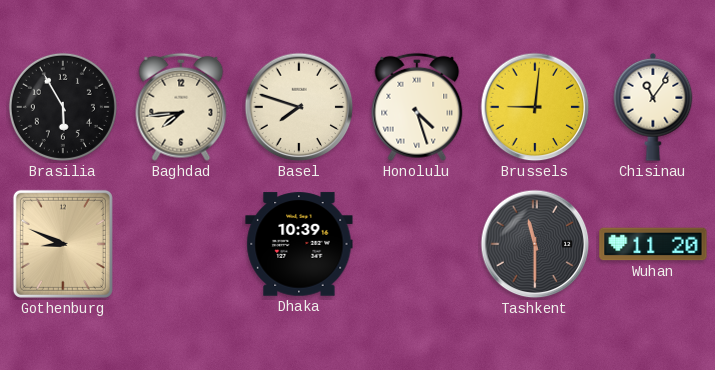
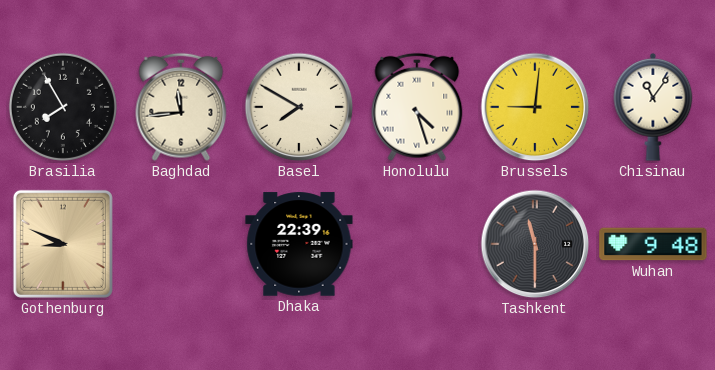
Brasilia: 5:55 -> 7:55
Baghdad: 7:44 -> 11:44
Basel: 7:48 -> 7:50
Dhaka: 10:39 -> 22:39
Wuhan: 11:20 -> 9:48
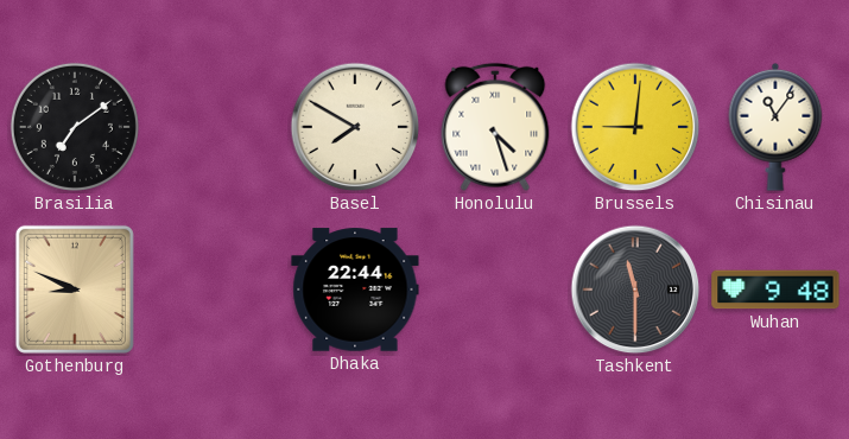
Brasilia: 7:55 -> 7:09
Baghdad: 11:44 -> none
Dhaka: 22:39 -> 22:44
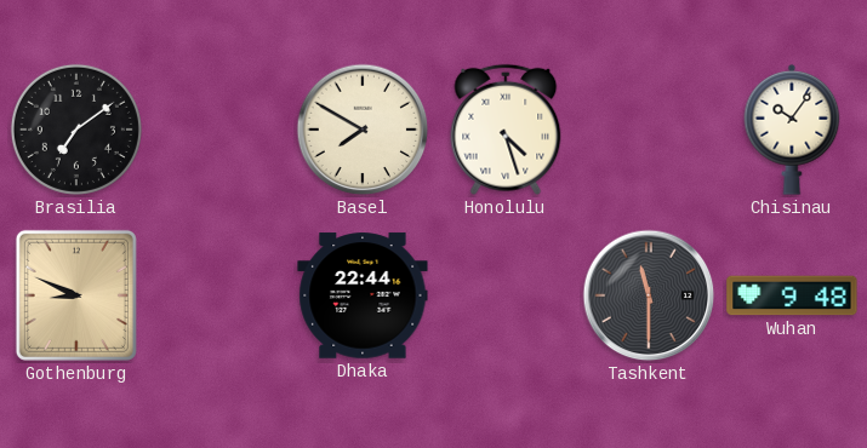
Brussels: 9:01 -> none
Chisinau: 11:06 -> 10:06
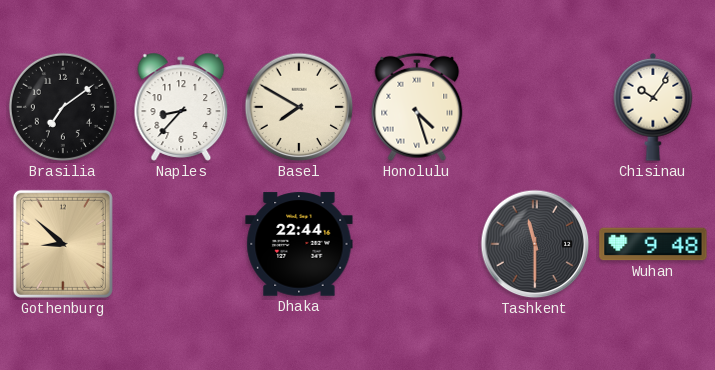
Naples: none -> 8:37
Gothenburg: 8:49 -> 8:52
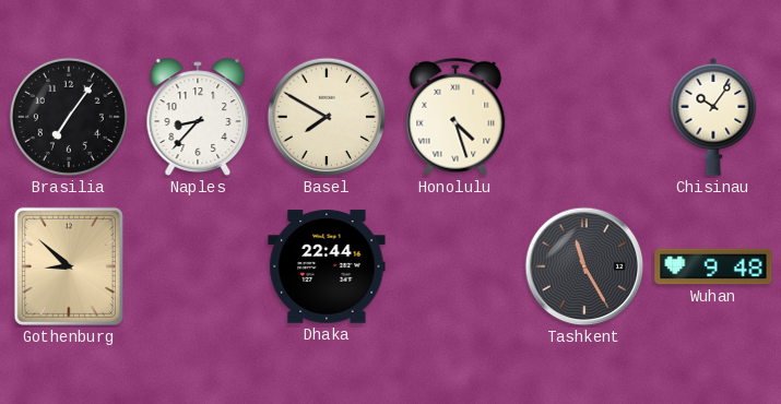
Brasilia: 7:09 -> 7:06
Tashkent: 11:30 -> 11:25
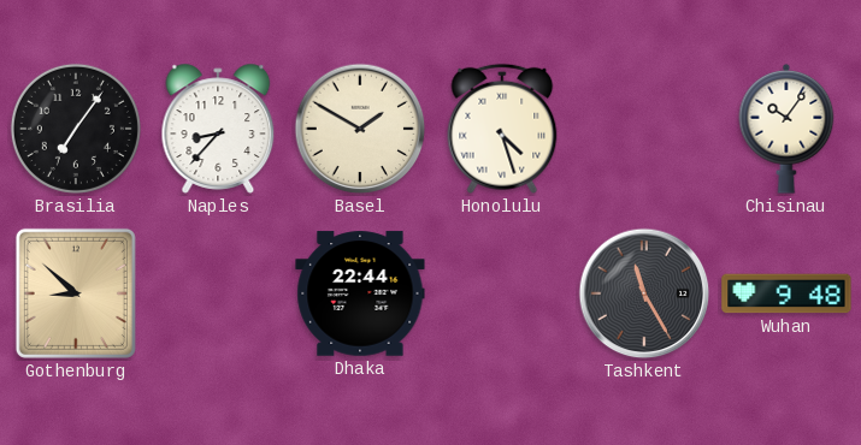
Basel: 7:50 -> 1:50
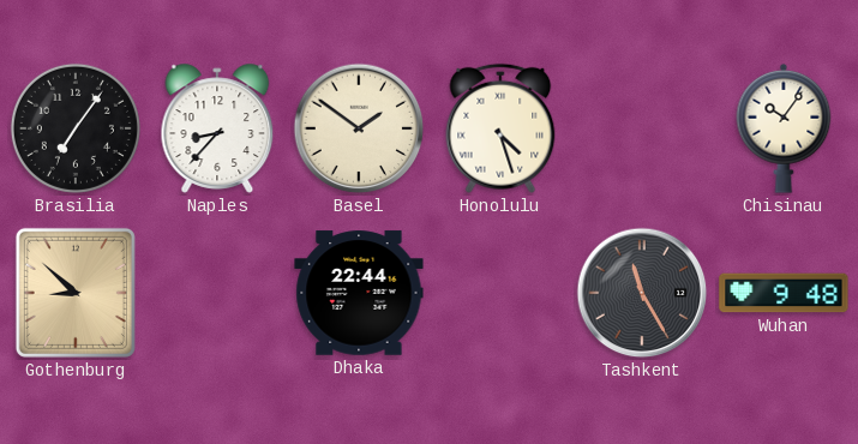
Basel: 1:50 -> 1:51
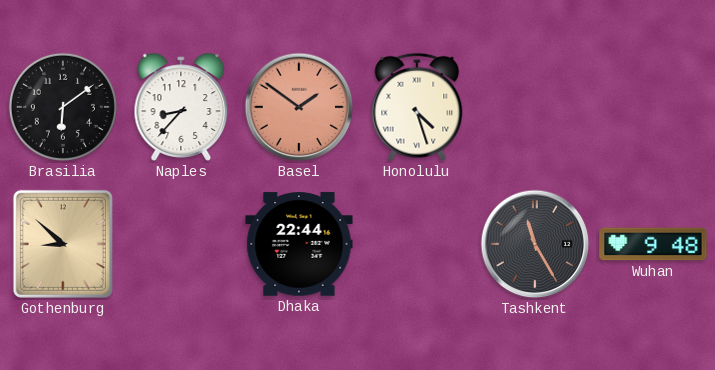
Brasilia: 7:06 -> 6:09
Basel dial: cream -> salmon
Chisinau: 10:06 -> none
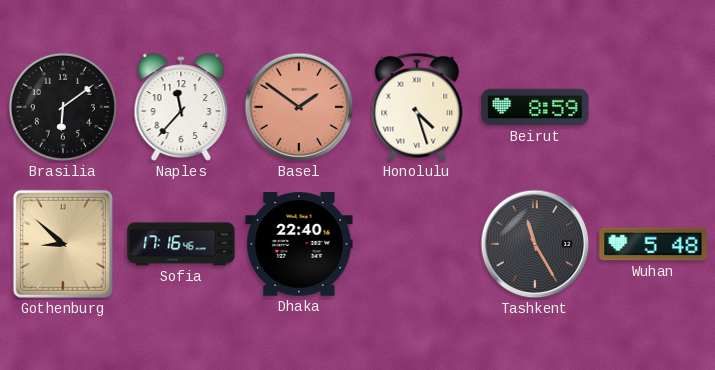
Naples: 8:37 -> 11:37
Beirut: none -> 8:59
Sofia: none -> 17:16
Dhaka: 22:44 -> 22:40
Wuhan: 9:48 -> 5:48
